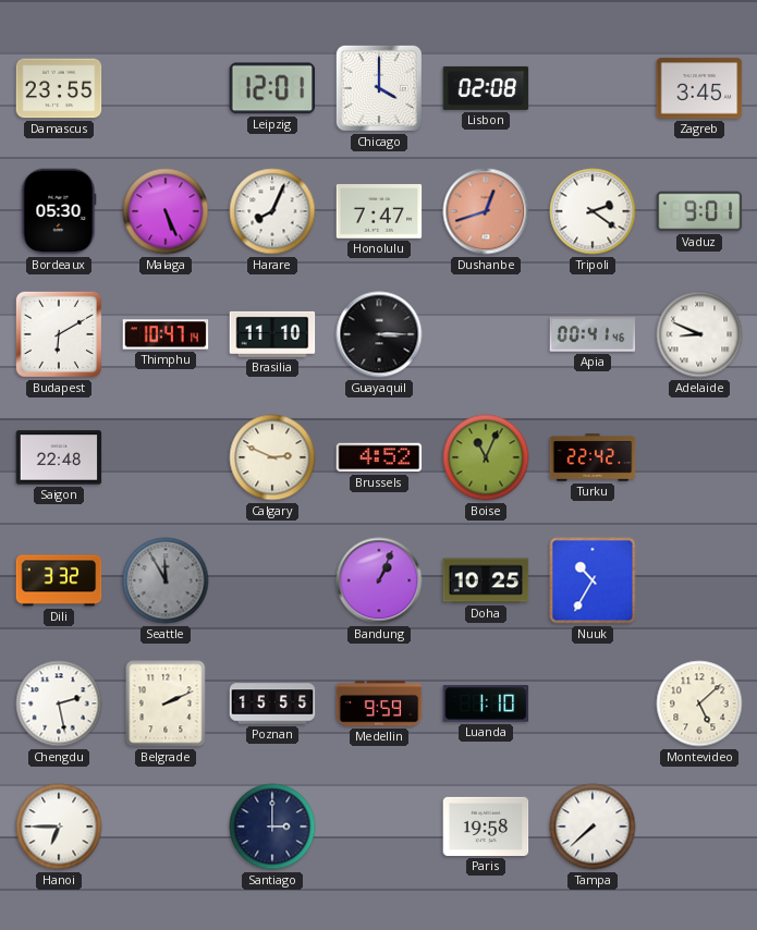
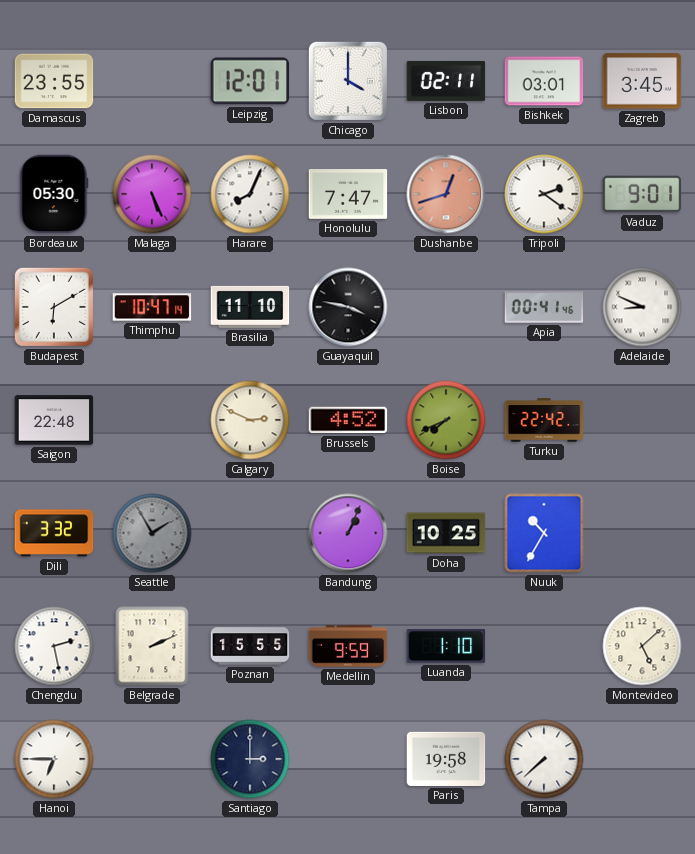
Lisbon: 02:08 -> 02:11
Bishkek: none -> 03:01
Guayaquil: 3:15 -> 3:47
Boise: 11:04 -> 7:41
Seattle: 11:55 -> 1:55
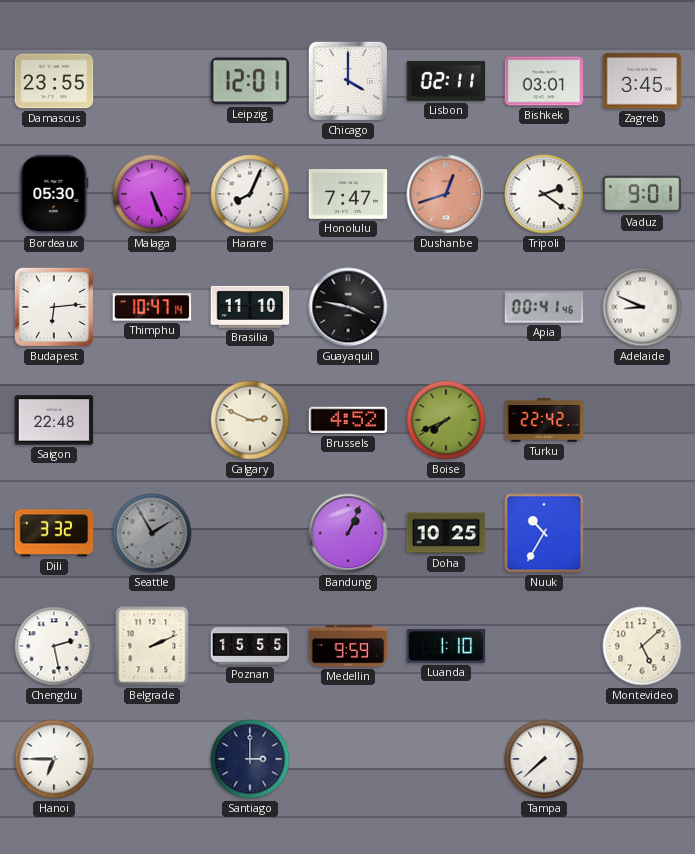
Budapest: 6:10 -> 6:14
Paris: 19:58 -> none
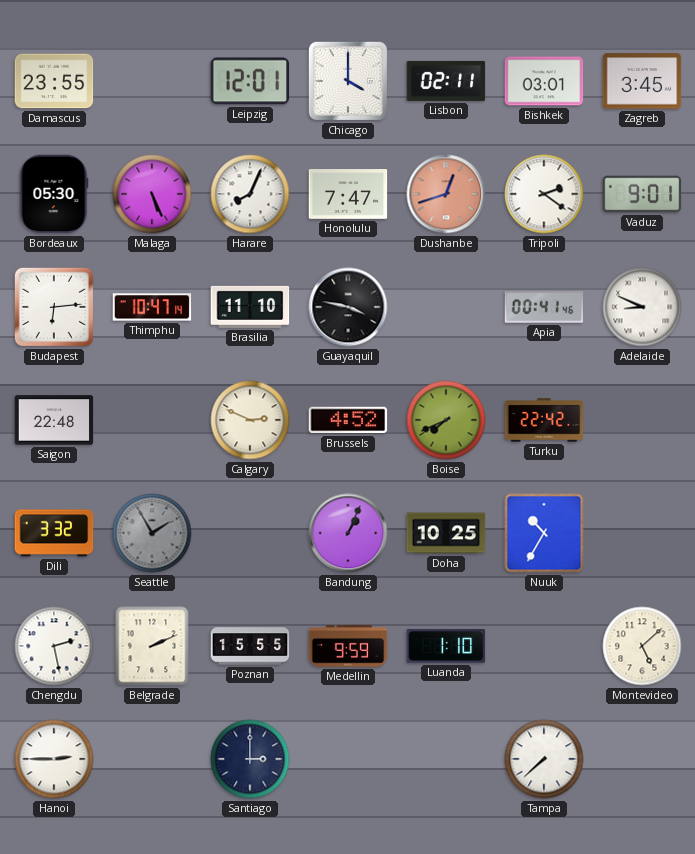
Hanoi: 6:45 -> 2:45
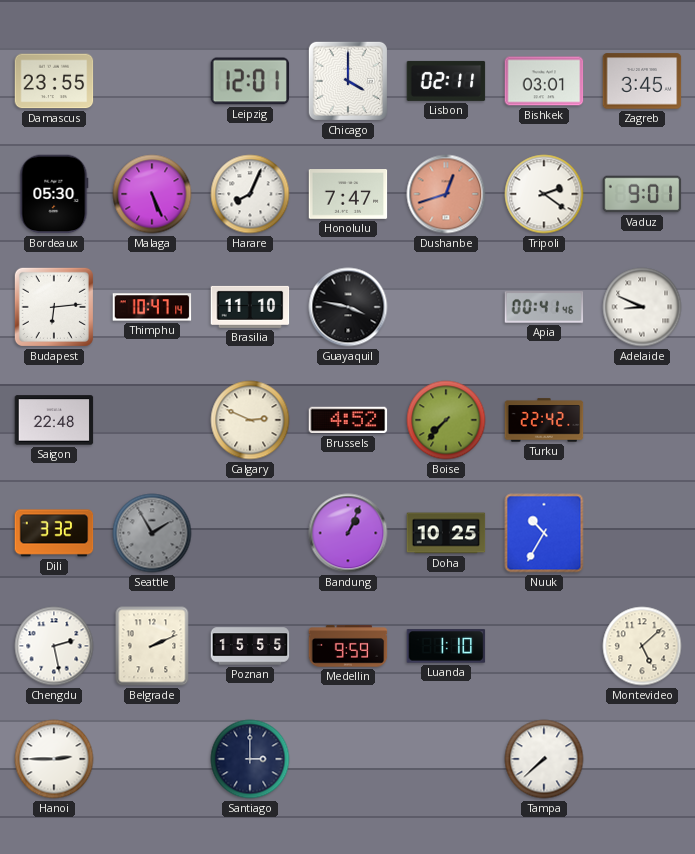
Boise: 7:41 -> 7:37
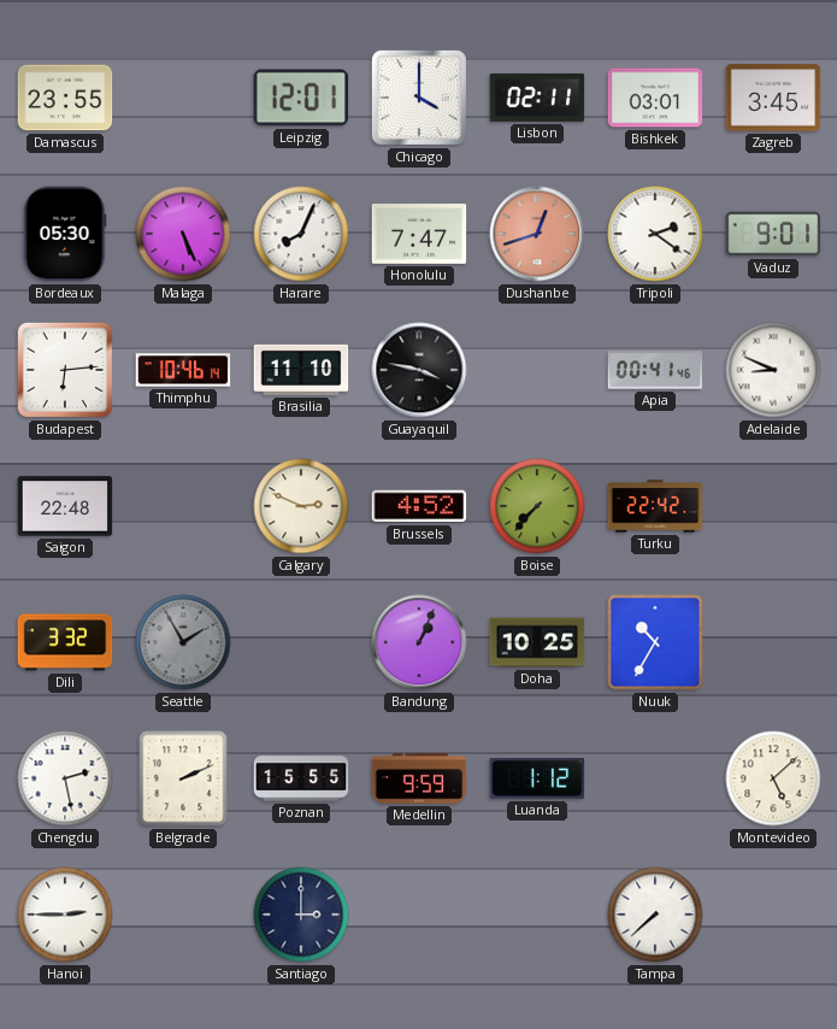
Thimphu: 10:47 -> 10:46
Luanda: 1:10 -> 1:12
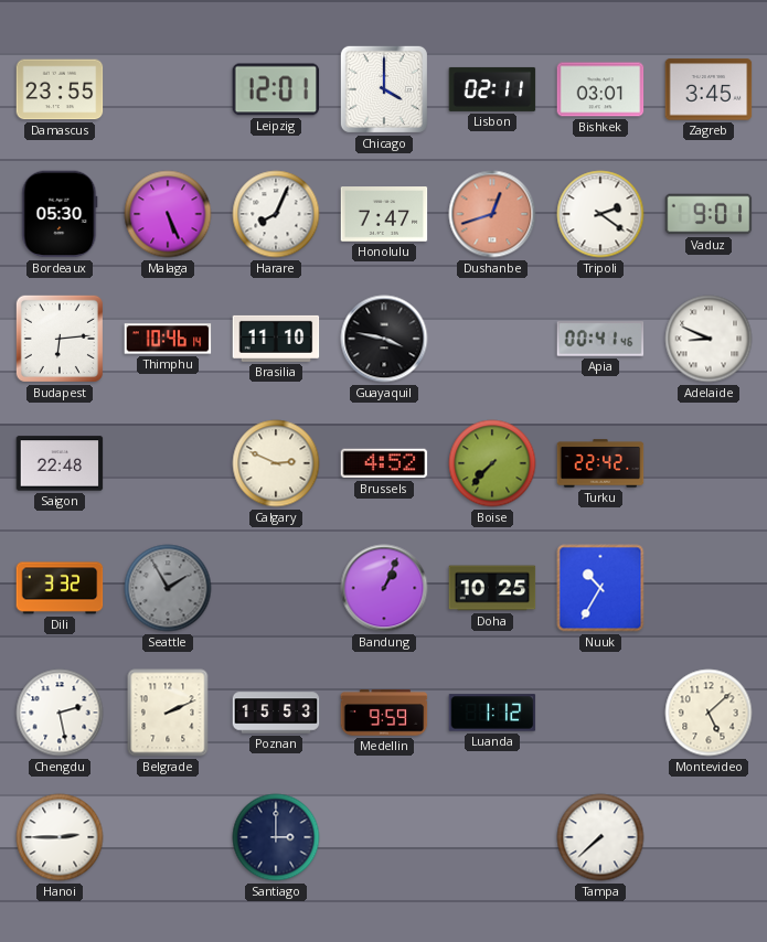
Poznan: 15:55 -> 15:53
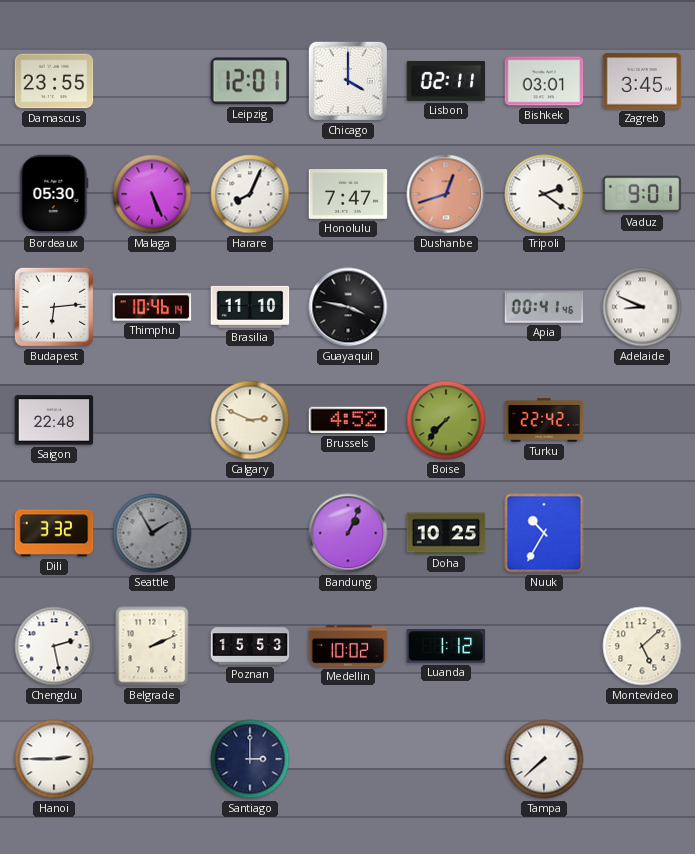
Medellin: 9:59 -> 10:02
